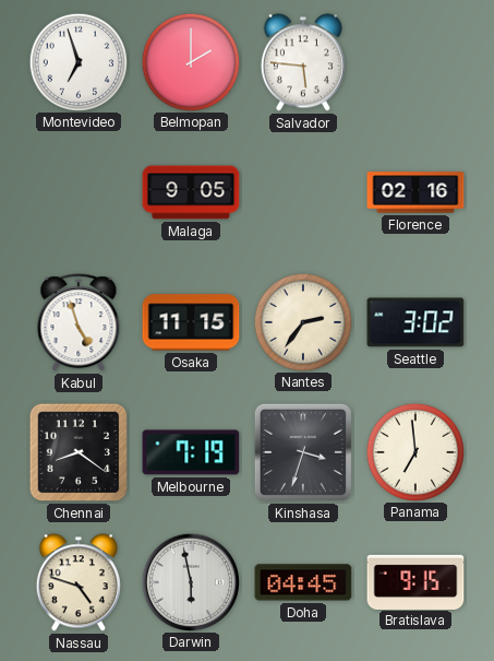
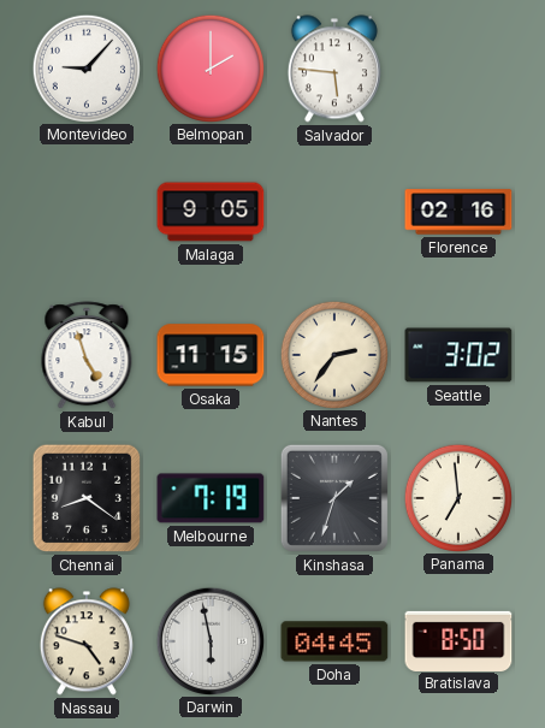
Montevideo: 6:57 -> 9:07
Kinshasa: 3:33 -> 1:33
Bratislava: 9:15 -> 8:50
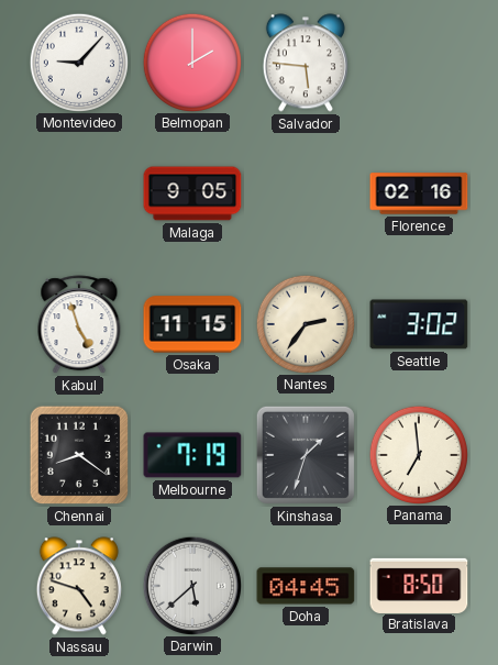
Darwin: 5:58 -> 5:38
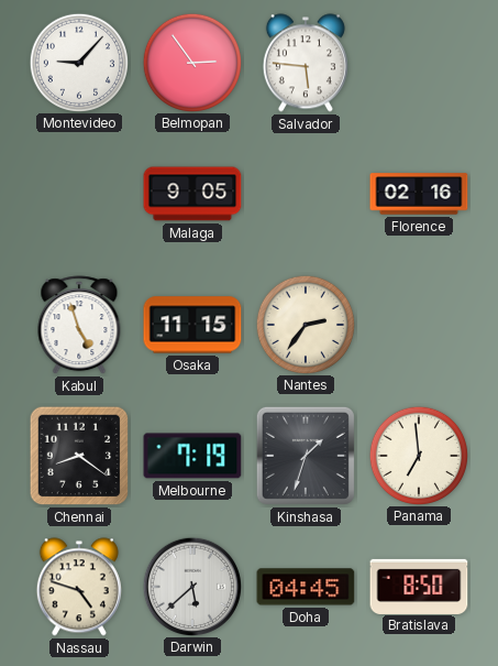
Belmopan: 2:00 -> 2:54
Seattle: 3:02 -> none
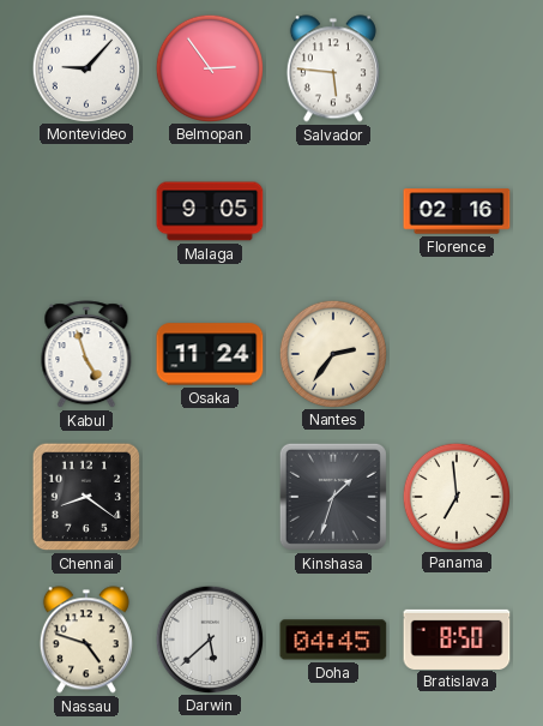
Osaka: 11:15 -> 11:24
Melbourne: 7:19 -> none
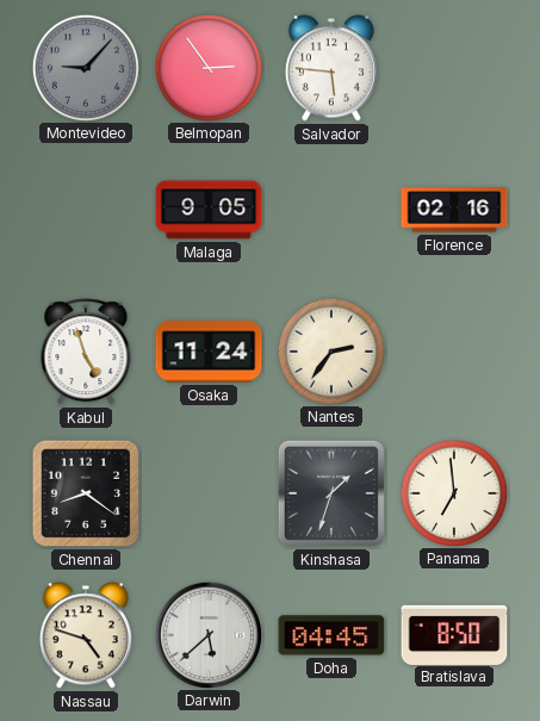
Montevideo dial: white -> grey
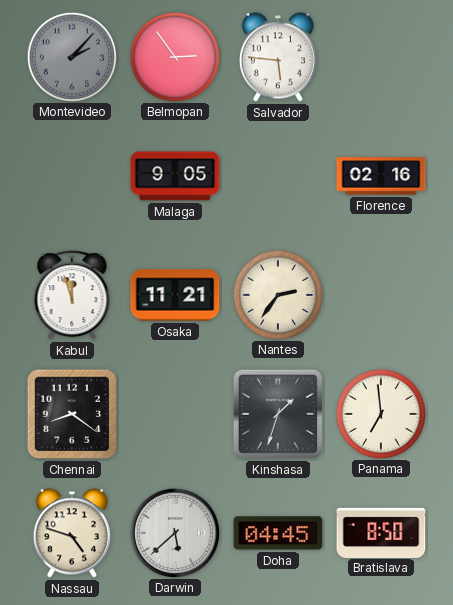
Montevideo: 9:07 -> 2:07
Kabul: 4:57 -> 11:57
Osaka: 11:24 -> 11:21
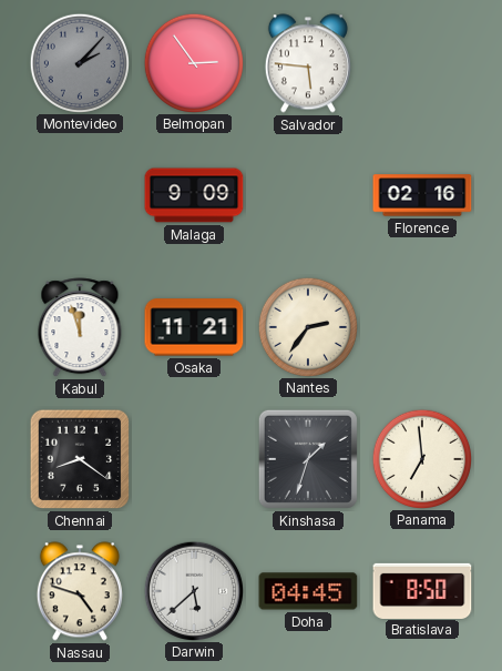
Malaga: 9:05 -> 9:09
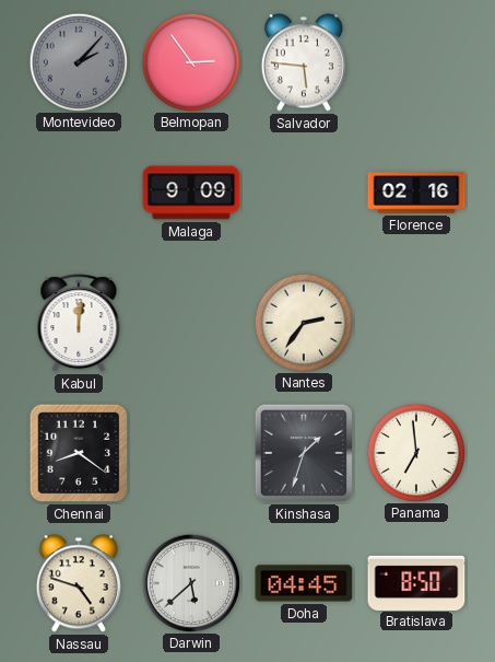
Kabul: 11:57 -> 12:01
Osaka: 11:21 -> none
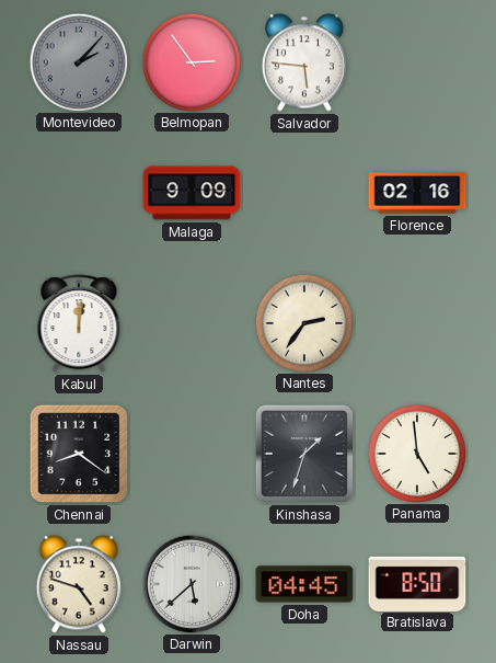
Panama: 6:59 -> 4:59
